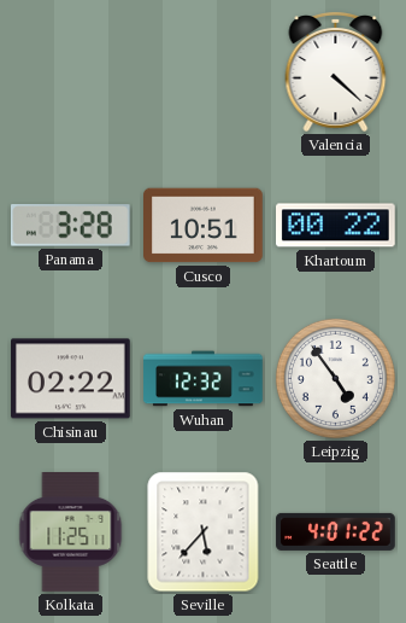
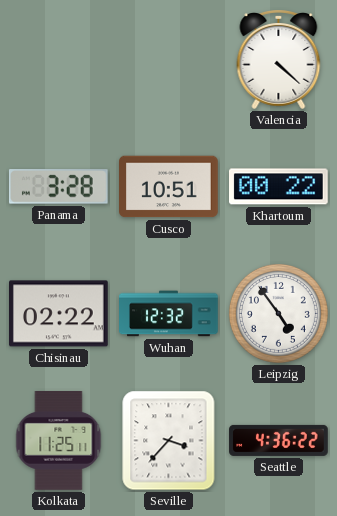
Seville: 5:37 -> 3:37
Seattle: 4:01 -> 4:36
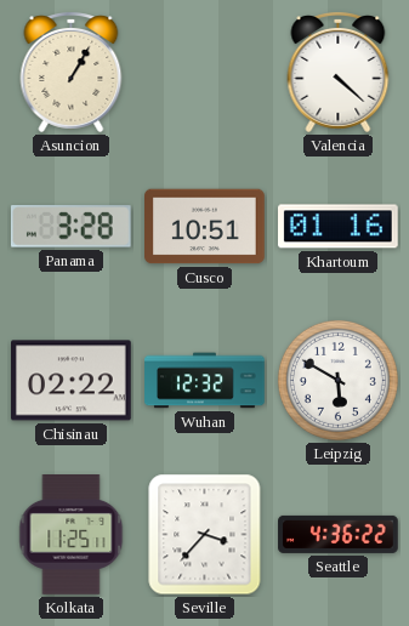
Asuncion: none -> 1:05
Khartoum: 00:22 -> 01:16
Leipzig: 4:54 -> 5:50
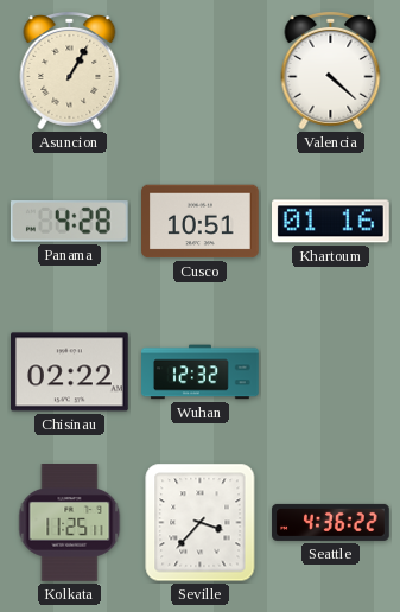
Panama: 3:28 -> 4:28
Leipzig: 5:50 -> none
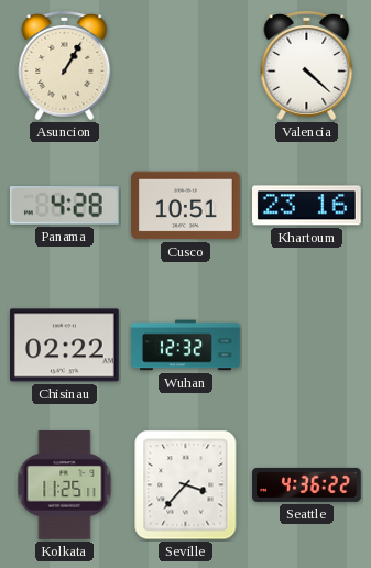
Khartoum: 01:16 -> 23:16
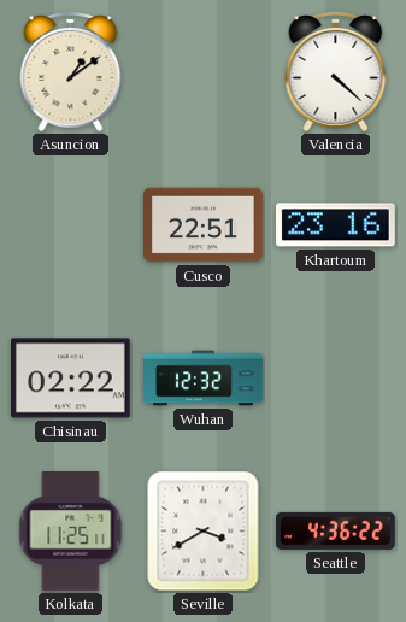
Asuncion: 1:05 -> 1:09
Panama: 4:28 -> none
Cusco: 10:51 -> 22:51
Seville: 3:37 -> 3:40
